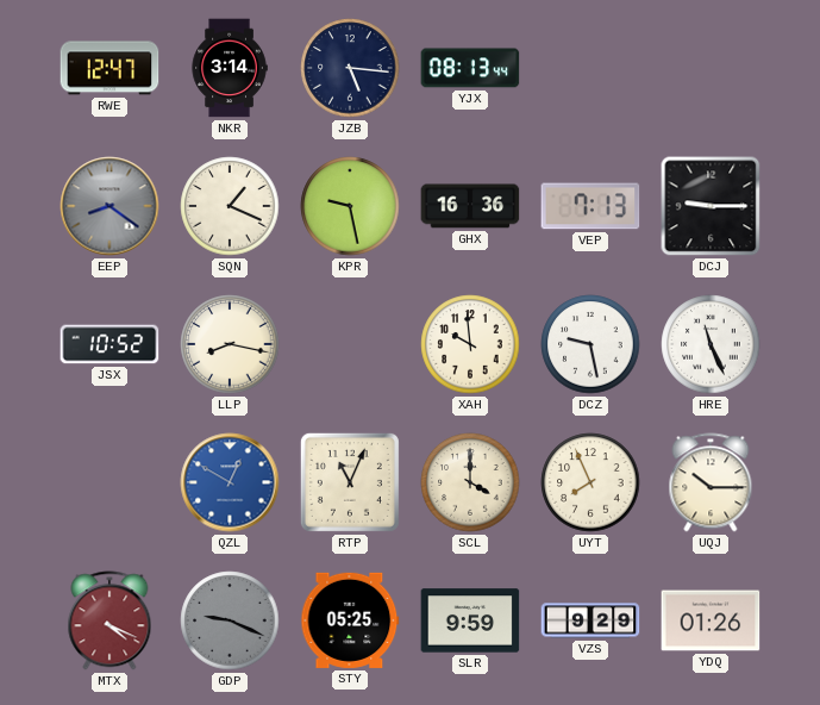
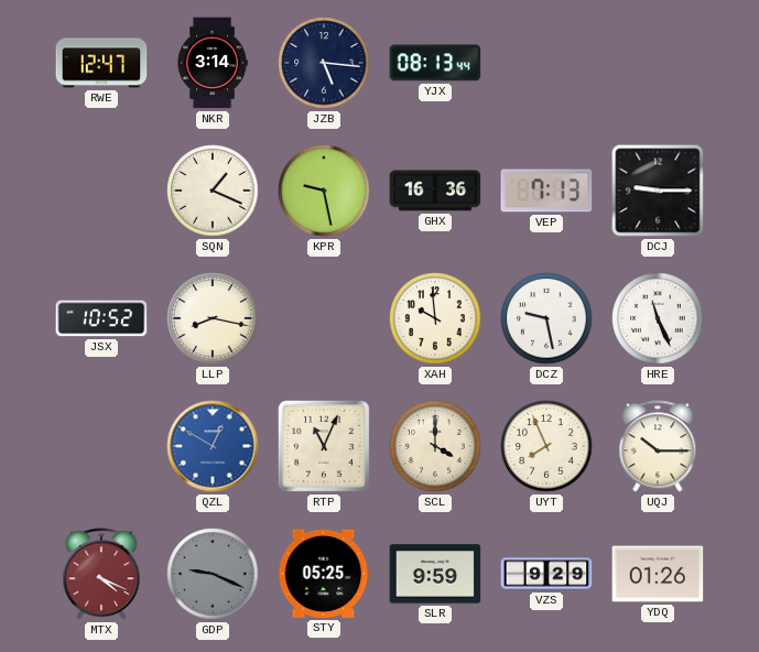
EEP: 8:21 -> none
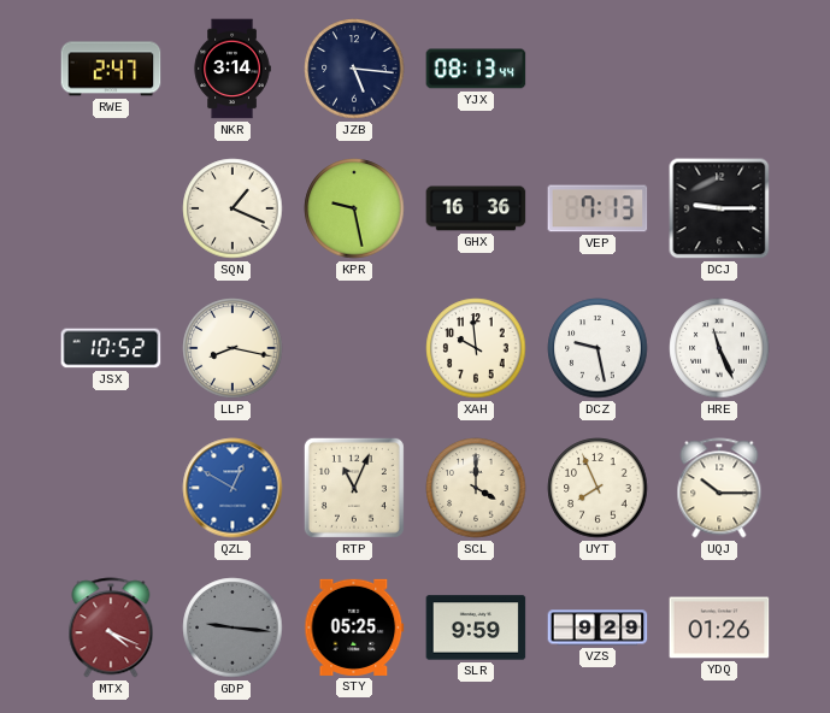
RWE: 12:47 -> 2:47
GDP: 9:19 -> 9:16
